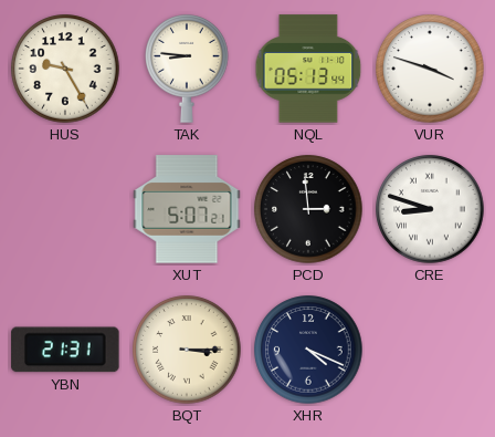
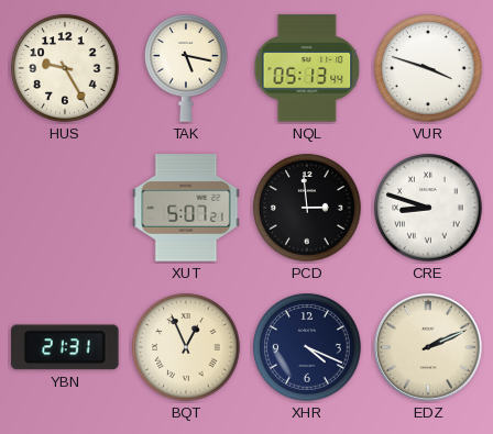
TAK: 8:46 -> 5:17
BQT: 3:15 -> 12:56
EDZ: none -> 2:11
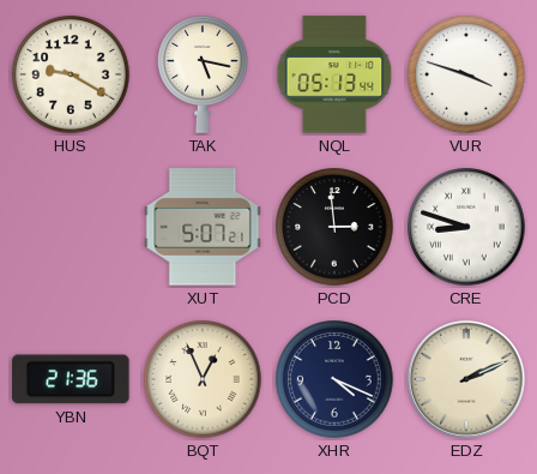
HUS: 9:25 -> 9:20
YBN: 21:31 -> 21:36
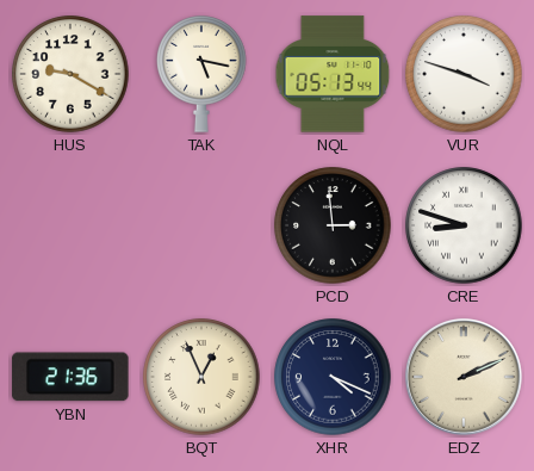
XUT: 5:07 -> none
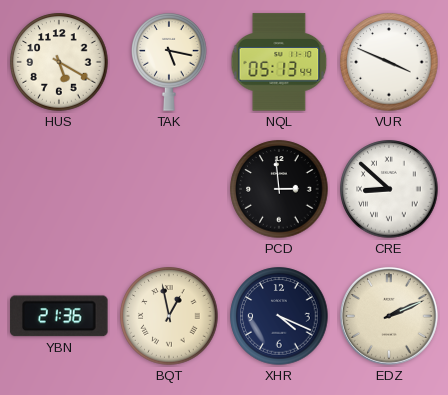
HUS: 9:20 -> 5:20
VUR: 3:48 -> 3:49
CRE: 8:48 -> 8:52
BQT: 12:56 -> 12:58
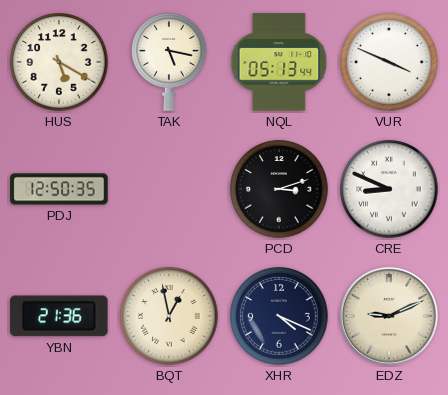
PDJ: none -> 12:50
PCD: 2:59 -> 3:12
CRE: 8:52 -> 8:49
EDZ: 2:11 -> 9:11
